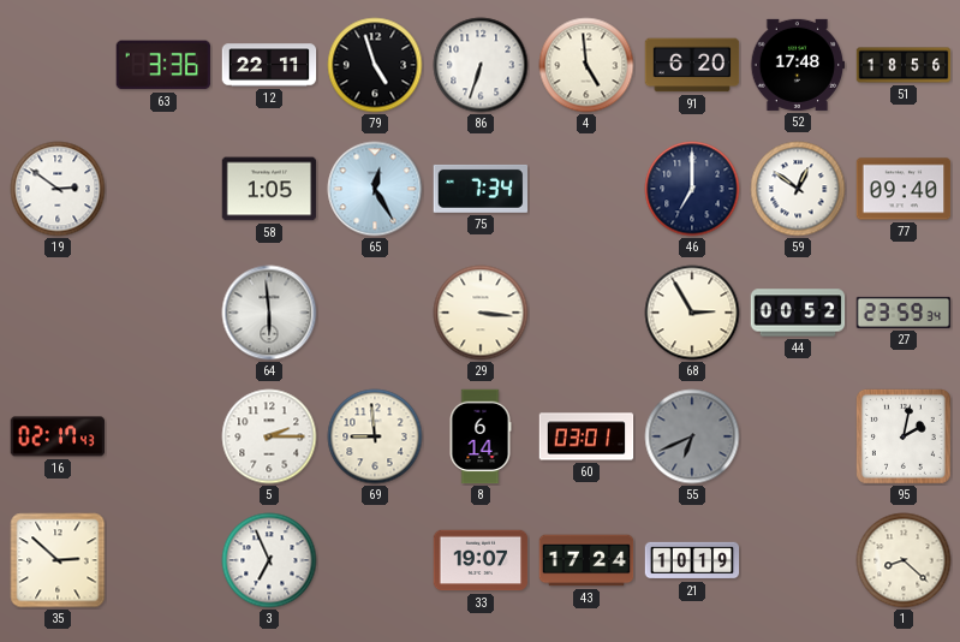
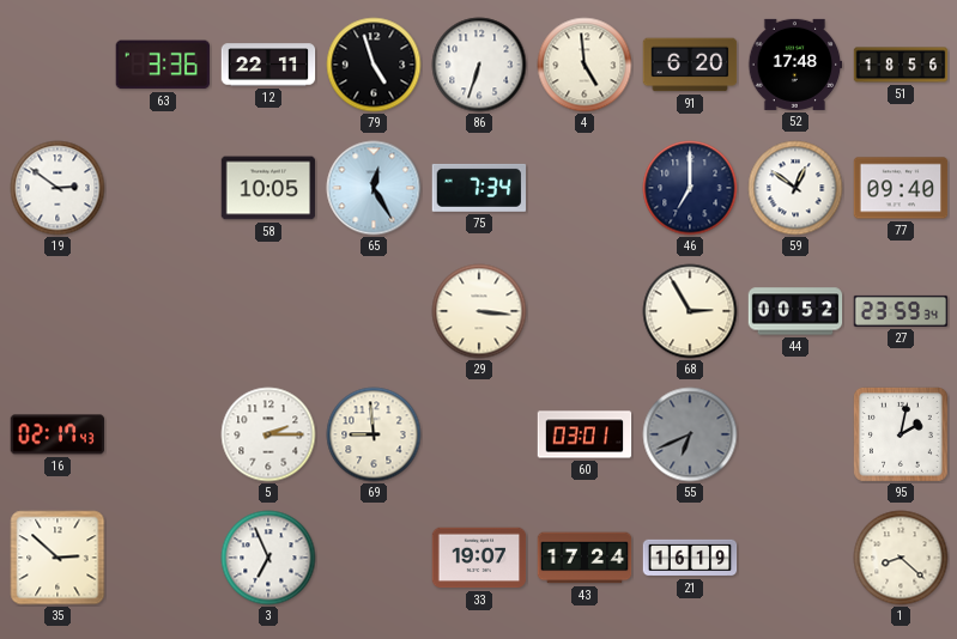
58: 1:05 -> 10:05
64: 5:59 -> none
8: 6:14 -> none
21: 10:19 -> 16:19
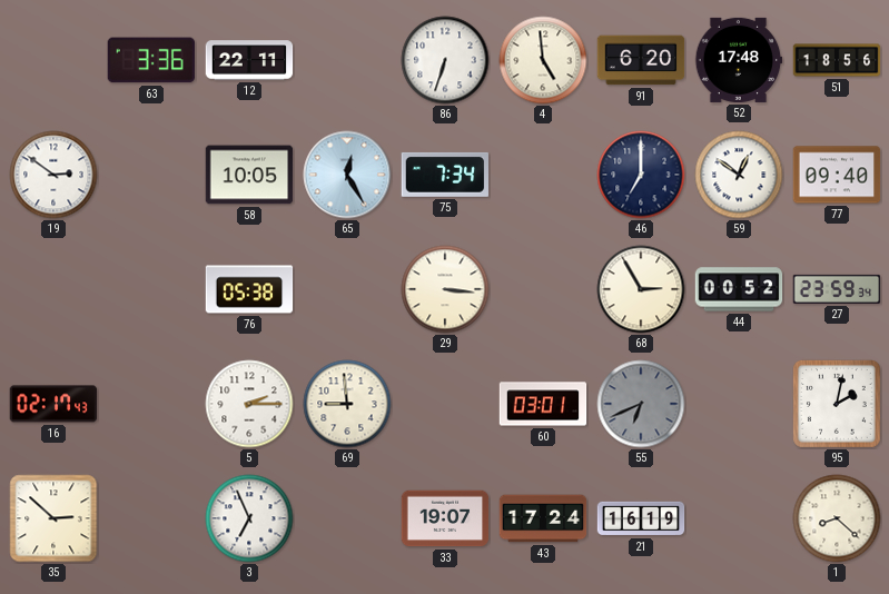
79: 4:57 -> none
76: none -> 05:38
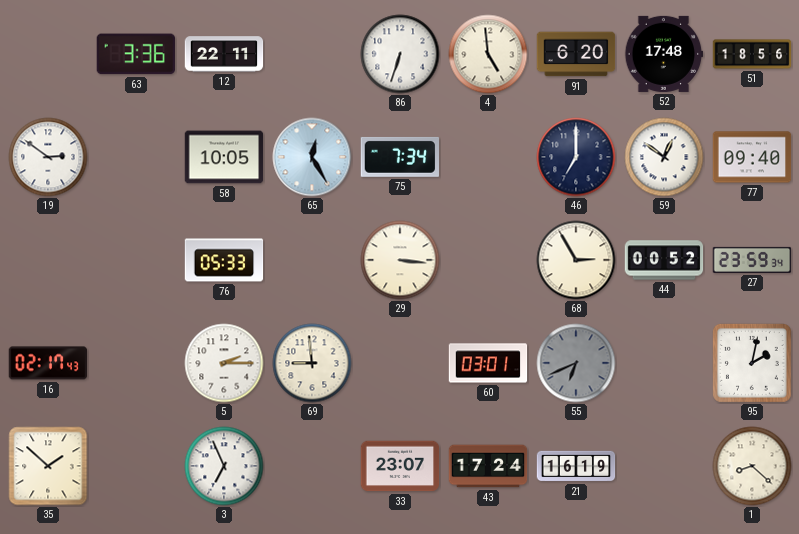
76: 05:38 -> 05:33
35: 2:52 -> 1:52
33: 19:07 -> 23:07
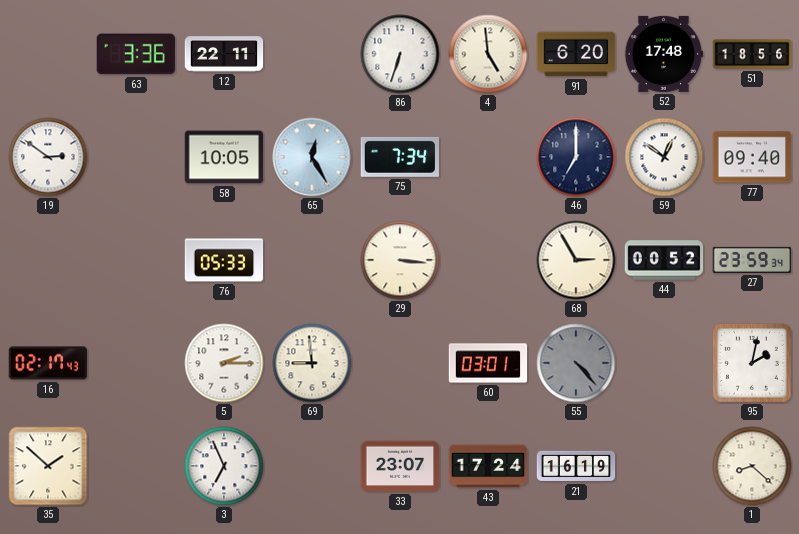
55: 6:41 -> 4:23
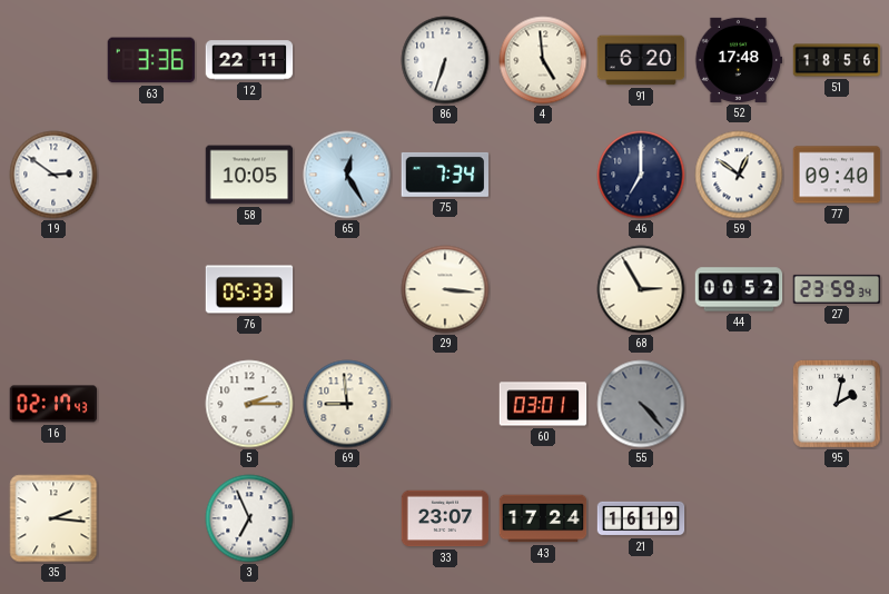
35: 1:52 -> 2:16
1: 8:22 -> none
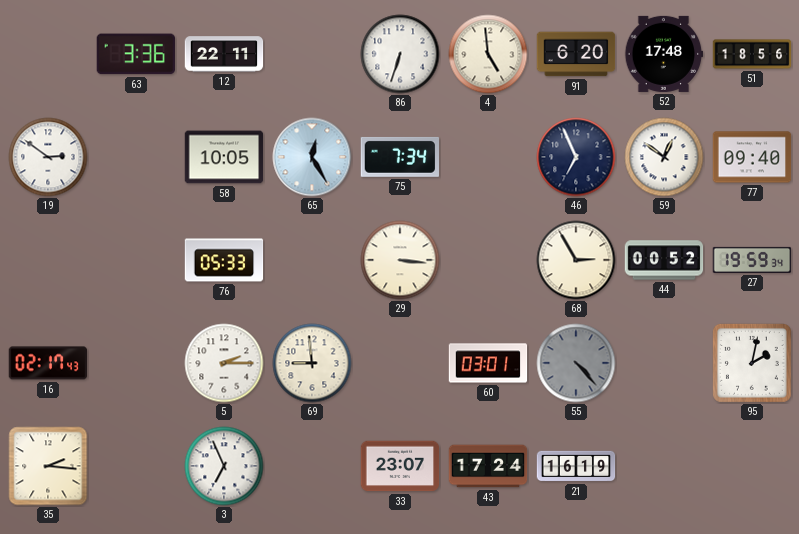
46: 7:00 -> 6:56
27: 23:59 -> 19:59
